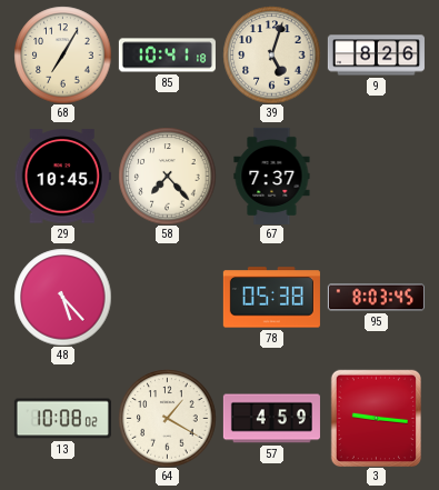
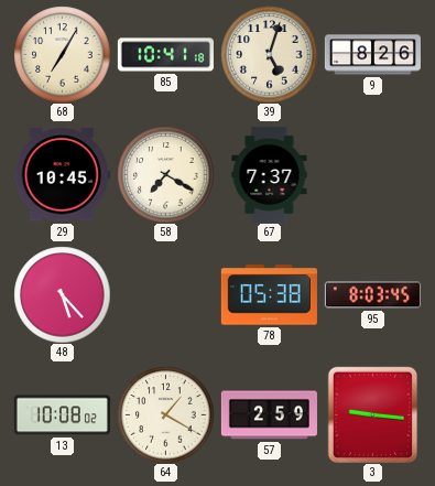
58: 7:23 -> 7:20
57: 4:59 -> 2:59
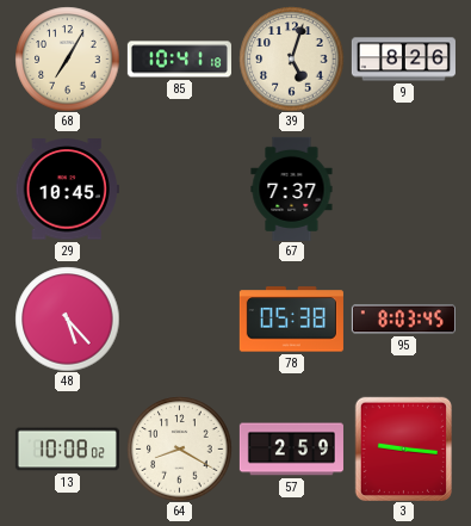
58: 7:20 -> none
64: 1:20 -> 8:20
